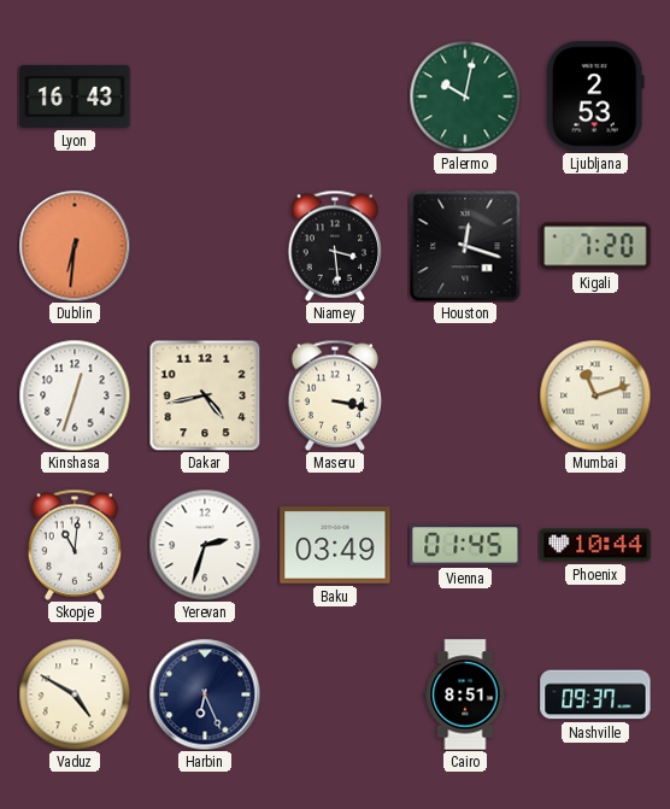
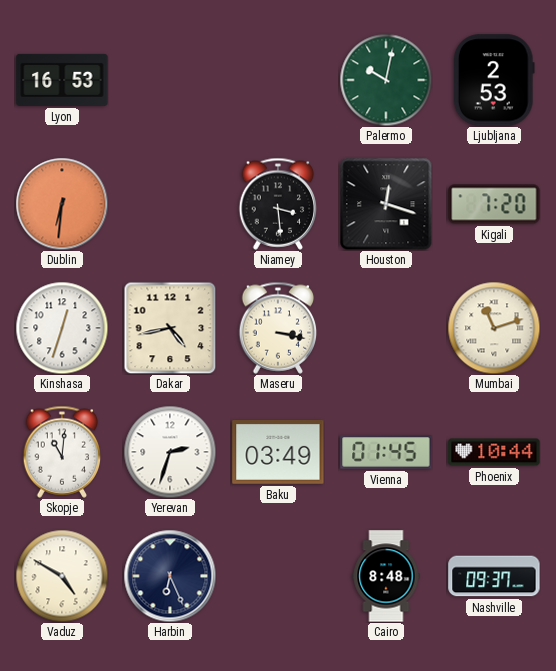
Lyon: 16:43 -> 16:53
Cairo: 8:51 -> 8:48
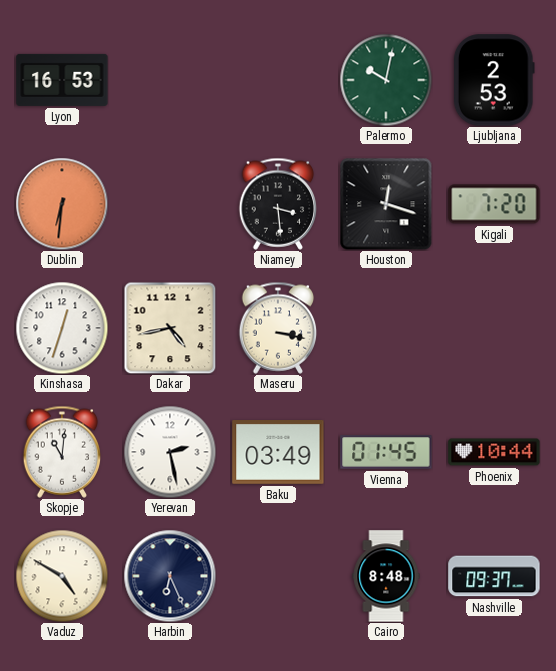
Mumbai: 11:12 -> none
Yerevan: 2:33 -> 2:28
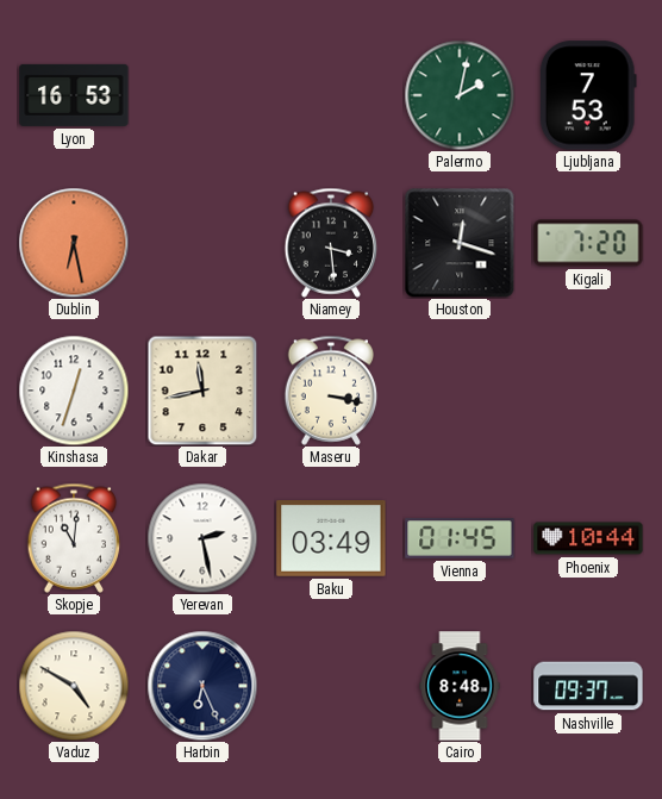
Palermo: 10:02 -> 2:02
Ljubljana: 2:53 -> 7:53
Dublin: 6:31 -> 6:28
Dakar: 4:43 -> 11:43
